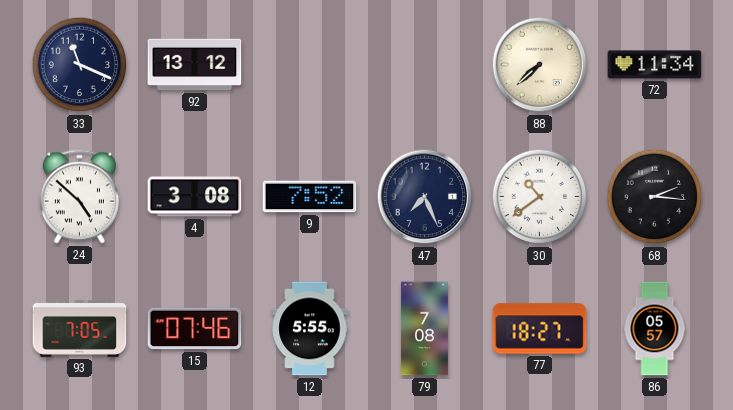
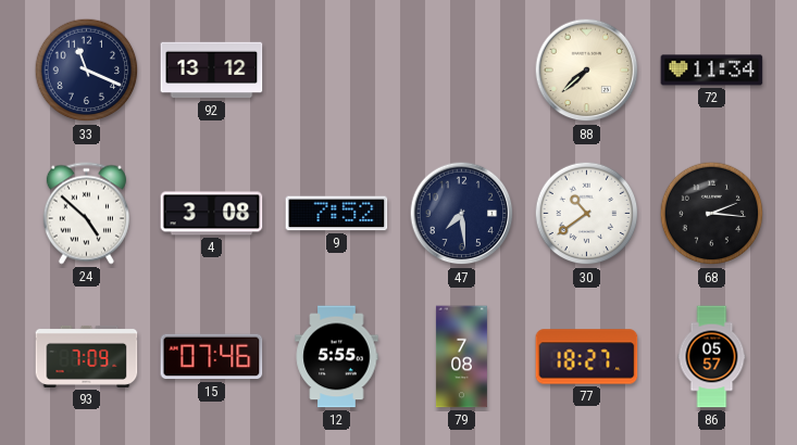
47: 7:26 -> 7:29
93: 7:05 -> 7:09
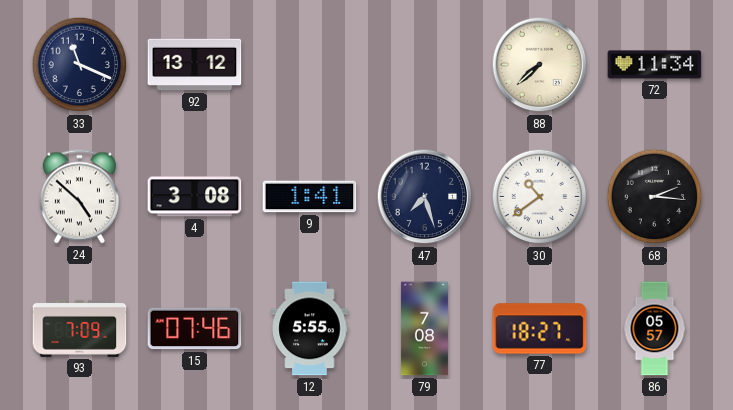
9: 7:52 -> 1:41
47: 7:29 -> 7:27
